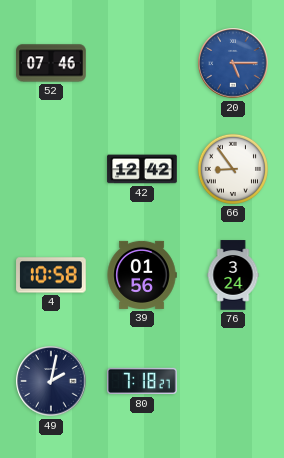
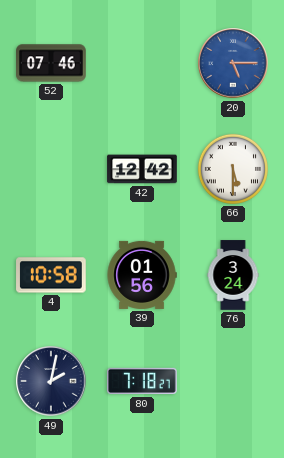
66: 8:54 -> 5:30
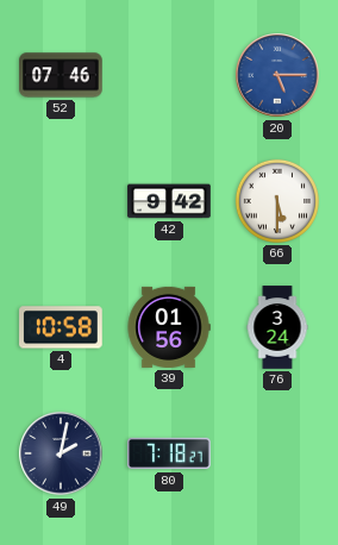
42: 12:42 -> 9:42
